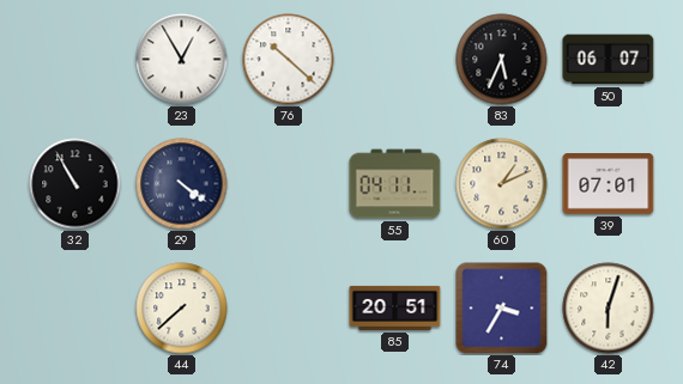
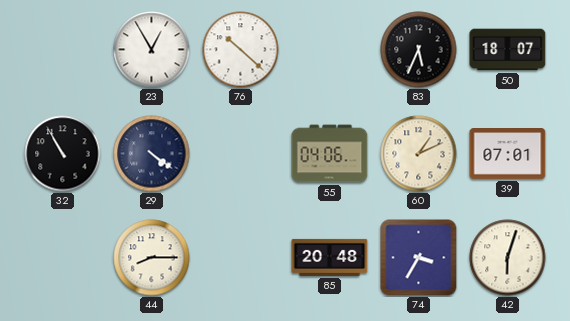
50: 06:07 -> 18:07
55: 04:11 -> 04:06
44: 7:38 -> 8:15
85: 20:51 -> 20:48
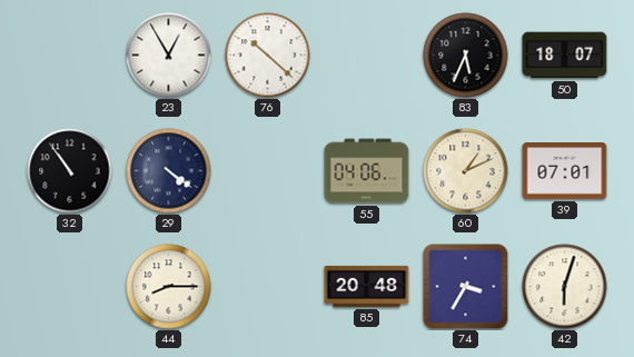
32: 10:55 -> 10:54
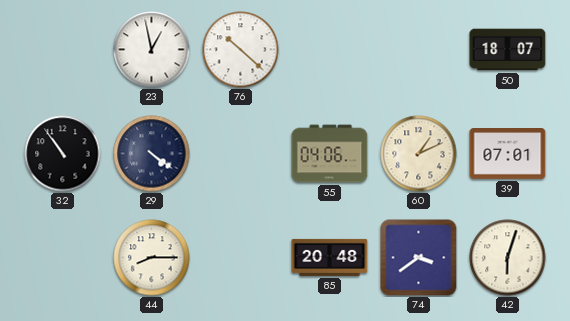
23: 12:55 -> 12:58
83: 5:34 -> none
74: 3:35 -> 3:39
